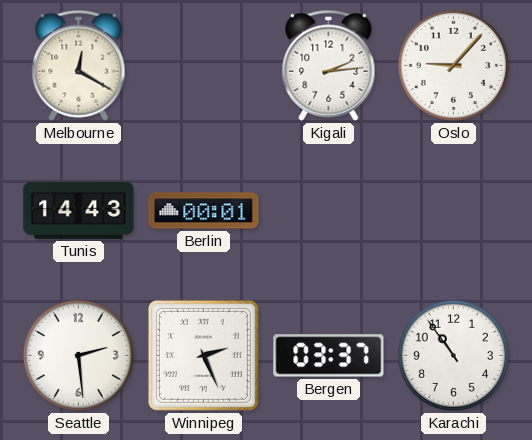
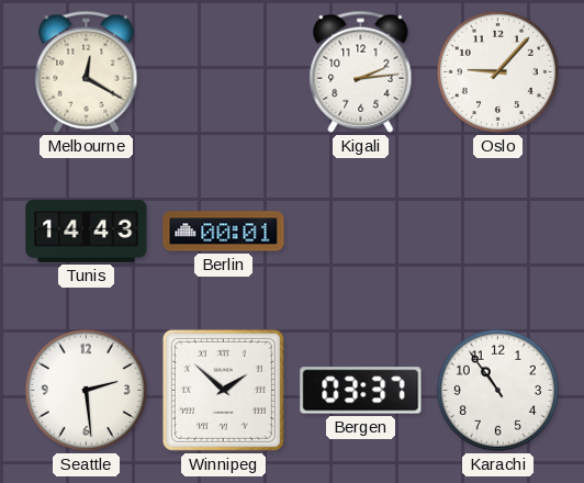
Winnipeg: 2:26 -> 1:52
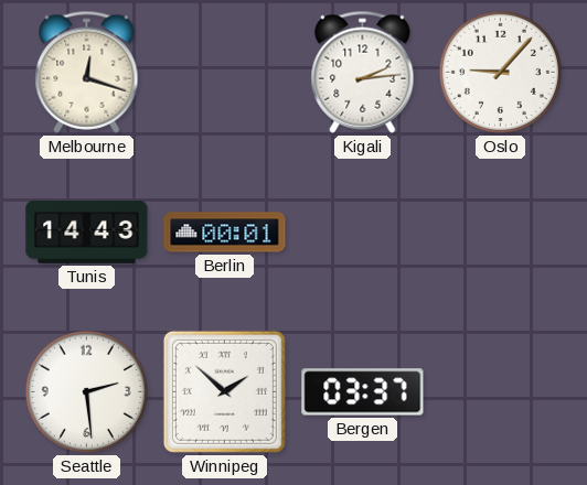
Melbourne: 12:20 -> 12:18
Karachi: 10:54 -> none
